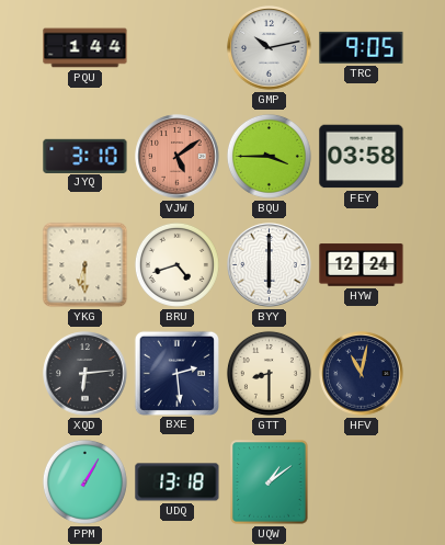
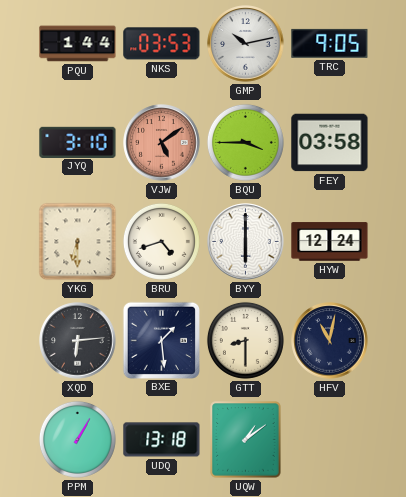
NKS: none -> 03:53
BXE: 2:29 -> 1:29
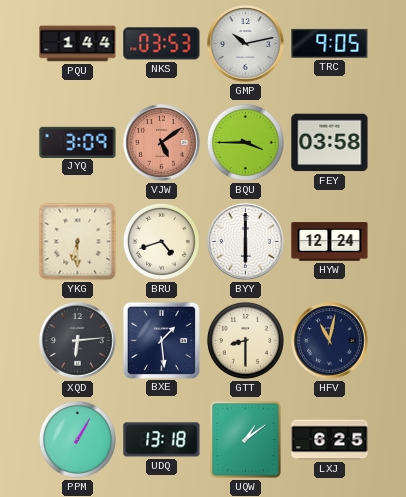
JYQ: 3:10 -> 3:09
LXJ: none -> 6:25
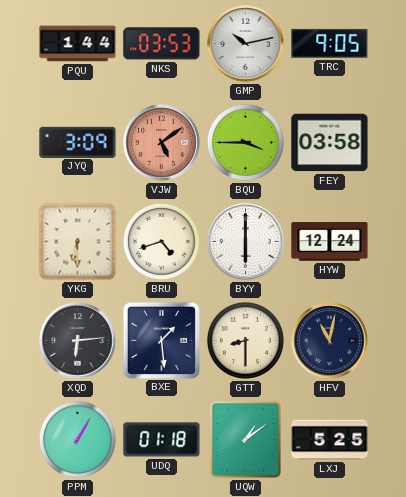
UDQ: 13:18 -> 01:18
LXJ: 6:25 -> 5:25
